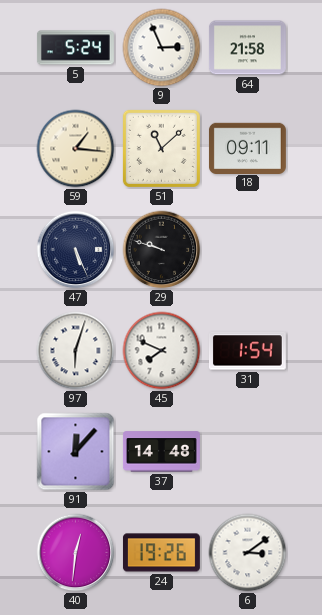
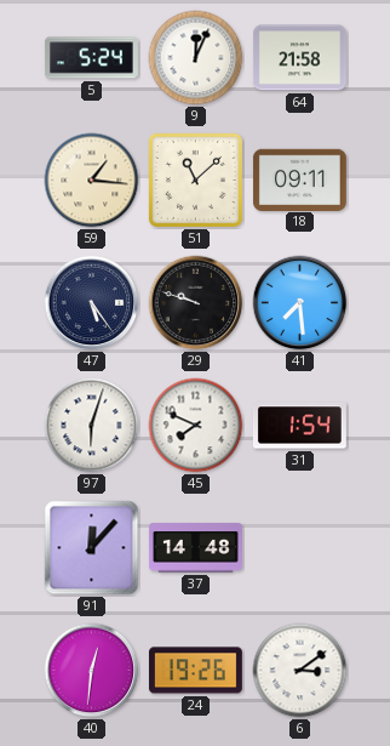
9: 2:56 -> 12:04
47: 5:26 -> 5:24
41: none -> 7:29
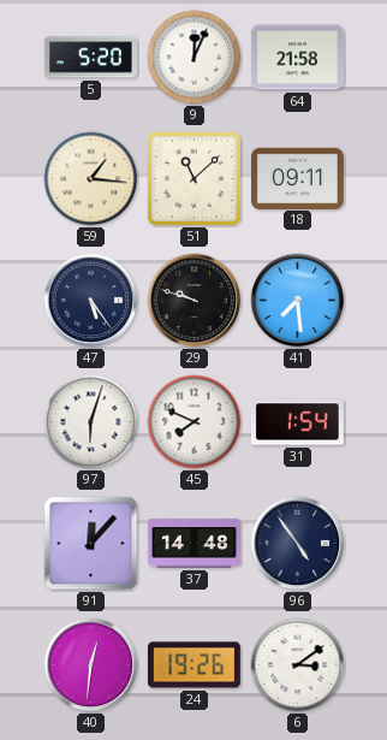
5: 5:24 -> 5:20
96: none -> 4:54
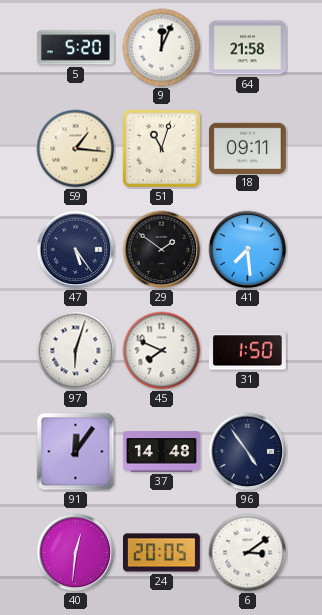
51: 11:08 -> 11:03
29: 9:48 -> 1:51
31: 1:54 -> 1:50
91: 12:07 -> 12:06
24: 19:26 -> 20:05
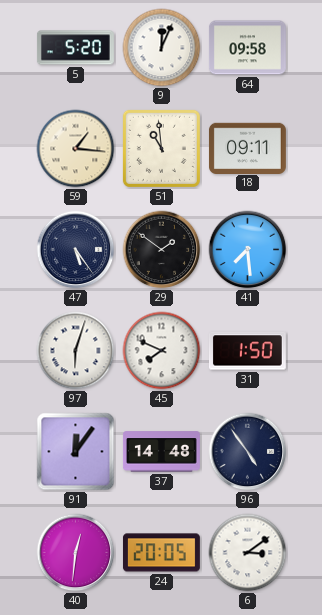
64: 21:58 -> 09:58
51: 11:03 -> 10:59
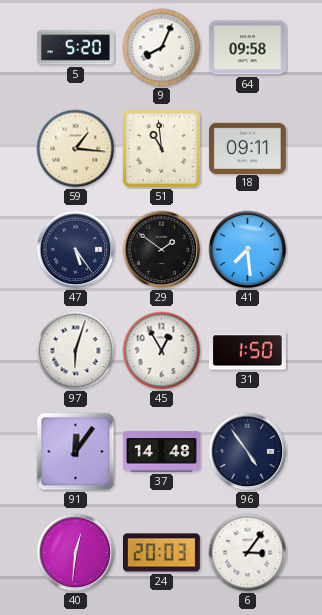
9: 12:04 -> 8:04
45: 7:49 -> 12:55
24: 20:05 -> 20:03
6: 3:09 -> 3:06
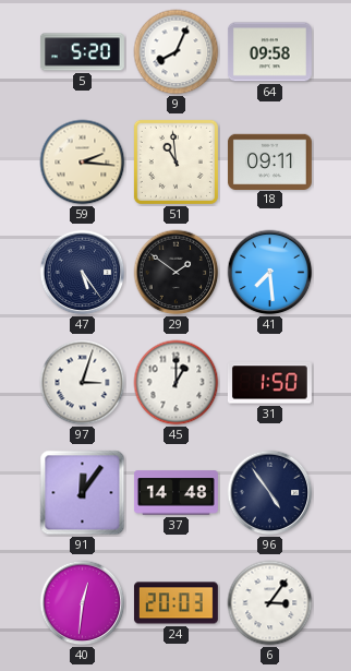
59: 1:16 -> 2:16
97: 6:03 -> 3:03
45: 12:55 -> 1:00
